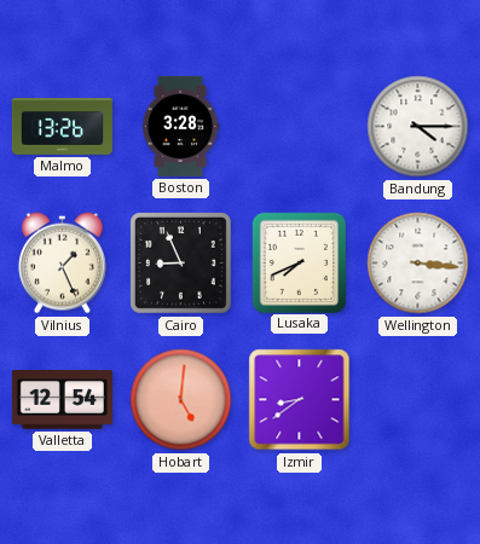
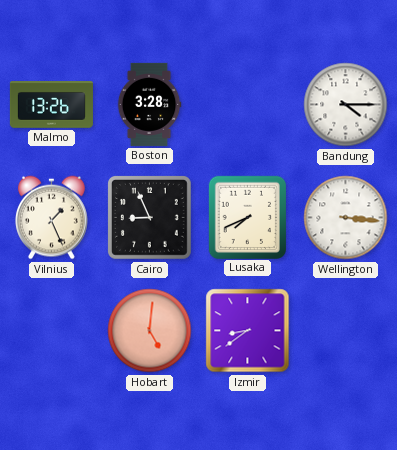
Valletta: 12:54 -> none
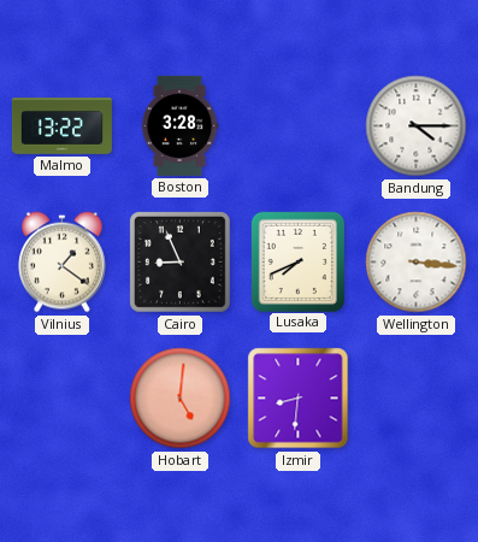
Malmo: 13:26 -> 13:22
Vilnius: 1:26 -> 1:21
Izmir: 8:39 -> 8:31
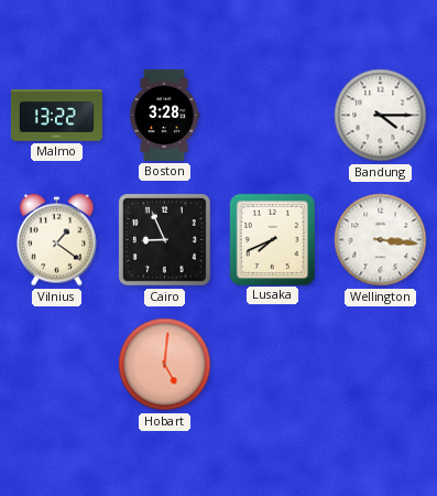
Izmir: 8:31 -> none
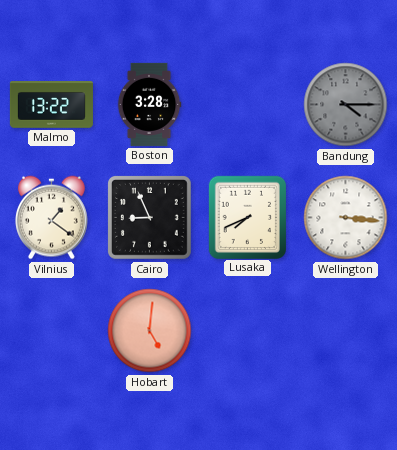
Bandung dial: white -> grey
